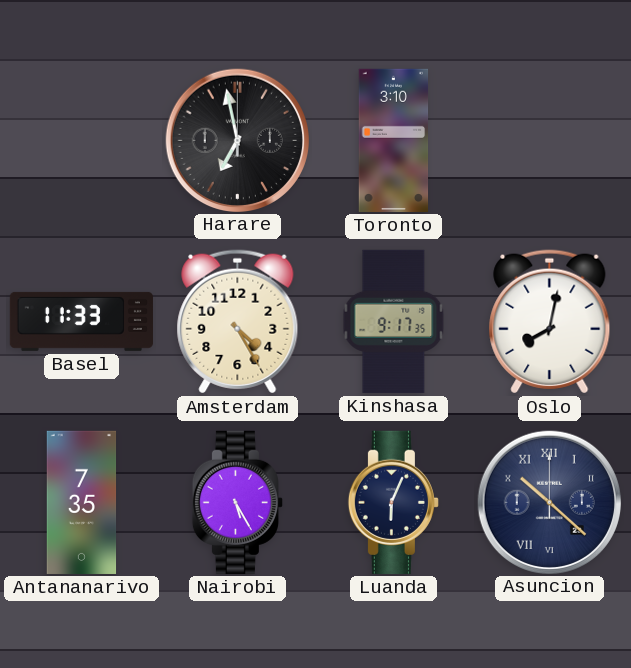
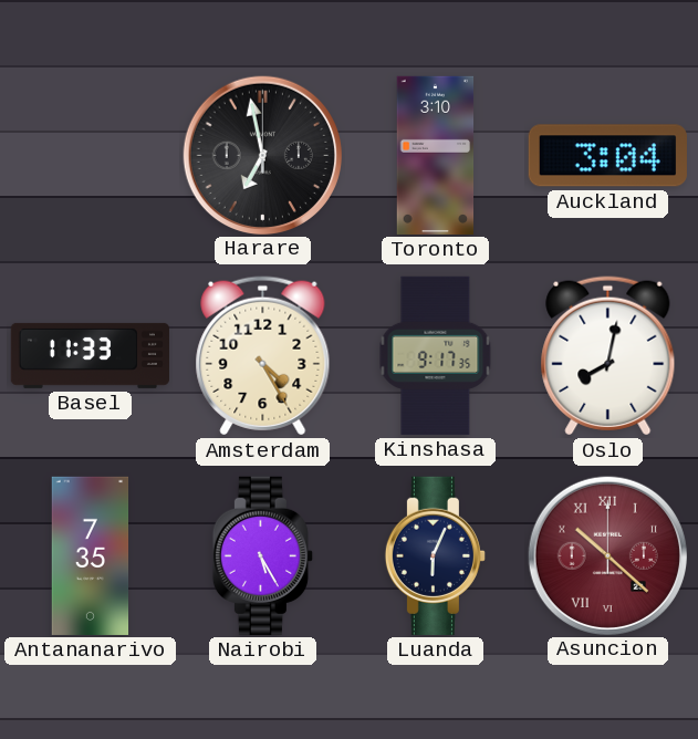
Auckland: none -> 3:04
Asuncion dial: navy -> burgundy
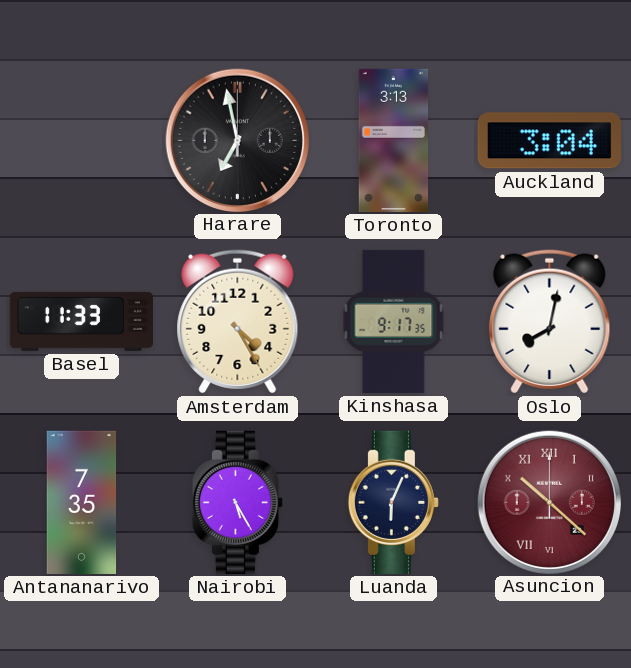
Toronto: 3:10 -> 3:13
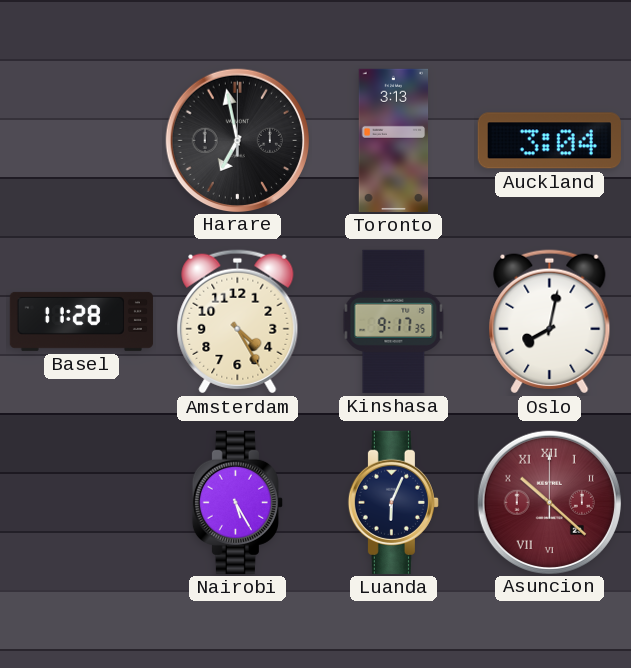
Basel: 11:33 -> 11:28
Antananarivo: 7:35 -> none
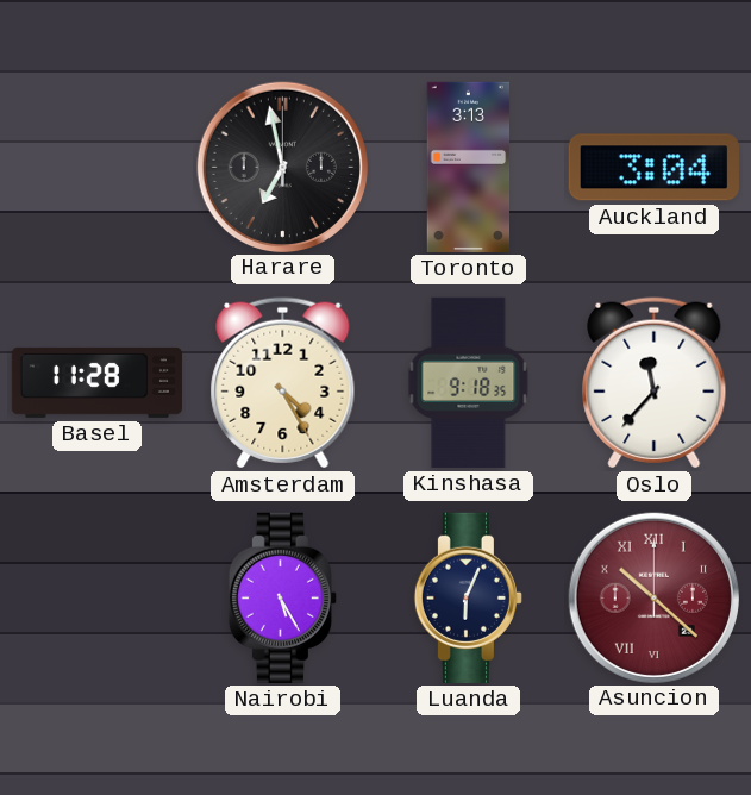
Kinshasa: 9:17 -> 9:18
Oslo: 8:02 -> 11:37
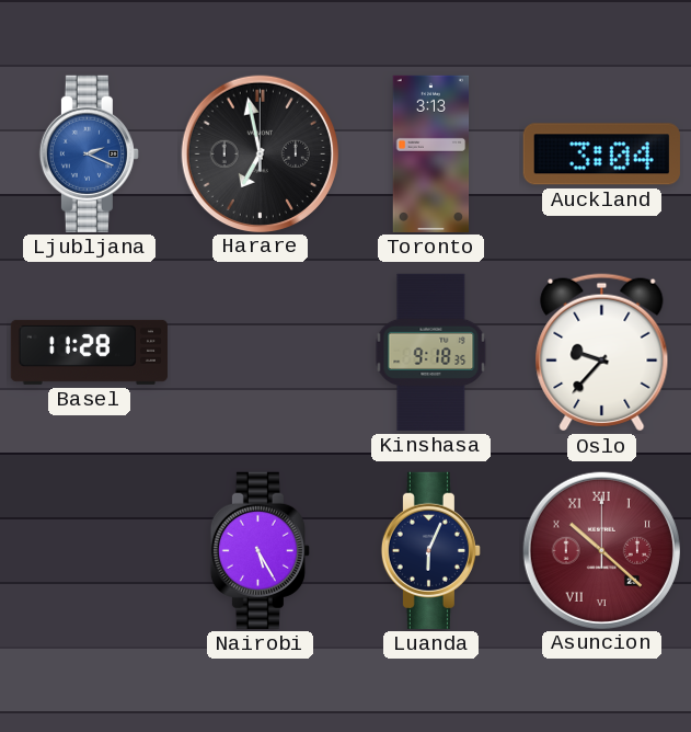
Ljubljana: none -> 2:19
Amsterdam: 4:25 -> none
Oslo: 11:37 -> 9:37
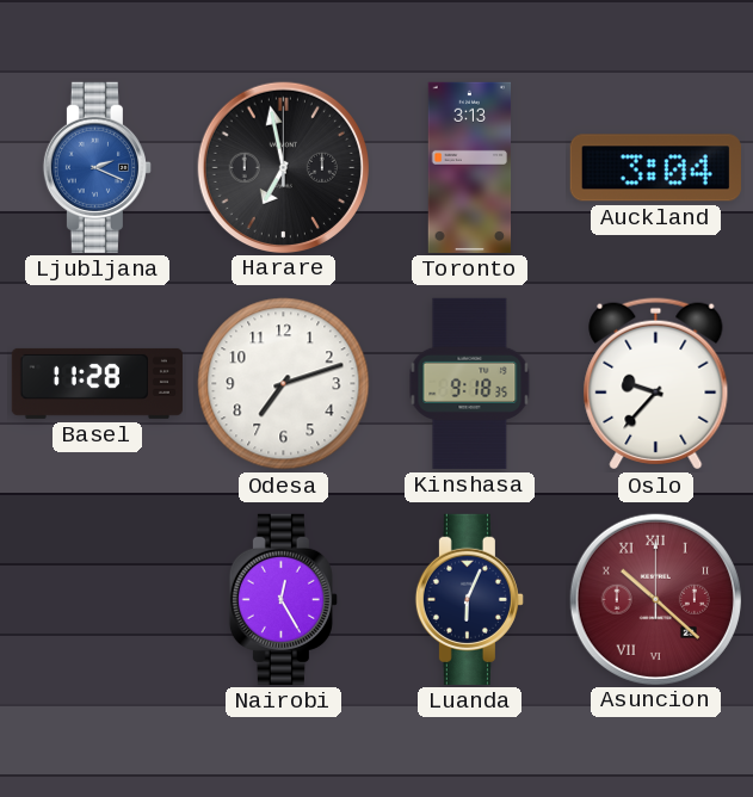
Odesa: none -> 7:12
Nairobi: 5:25 -> 12:25
